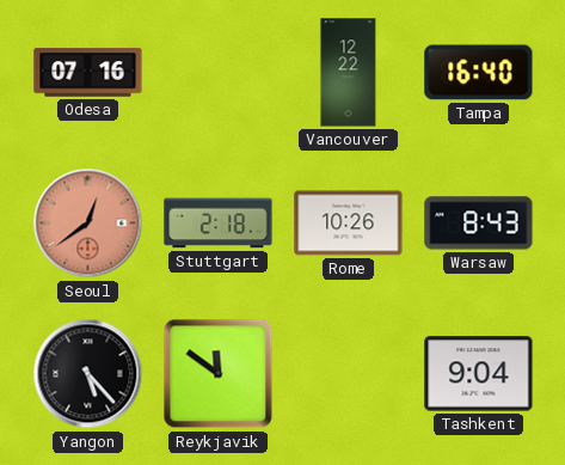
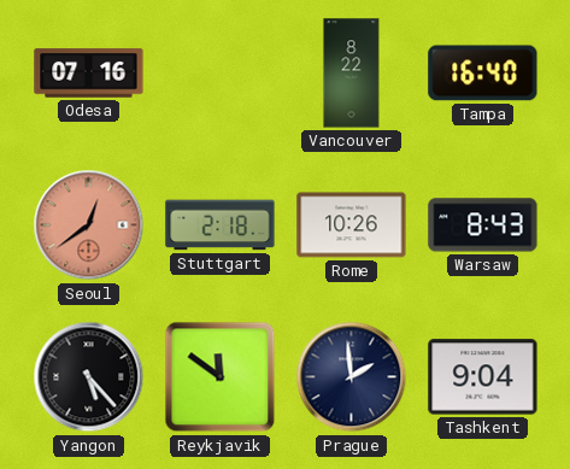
Vancouver: 12:22 -> 8:22
Prague: none -> 1:59
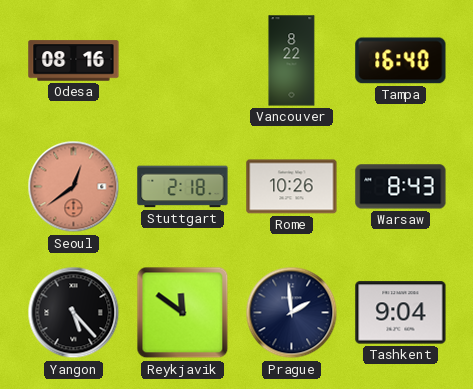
Odesa: 07:16 -> 08:16
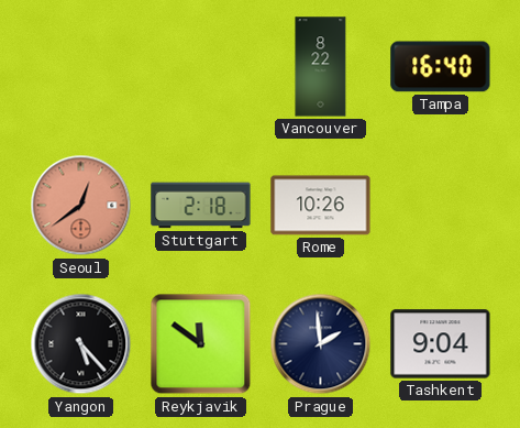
Odesa: 08:16 -> none
Warsaw: 8:43 -> none
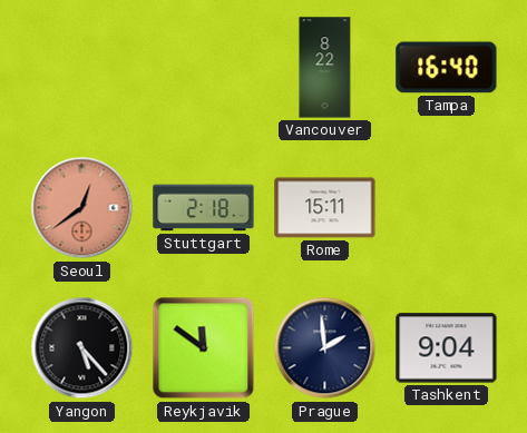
Rome: 10:26 -> 15:11
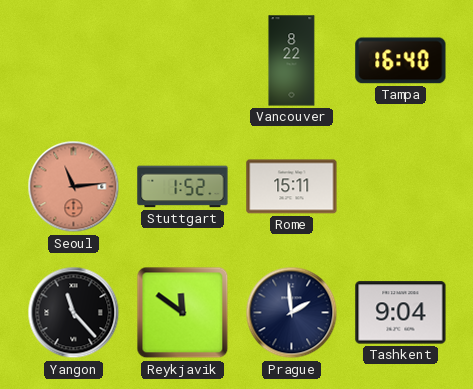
Seoul: 12:39 -> 11:14
Stuttgart: 2:18 -> 1:52
Yangon: 5:23 -> 11:23
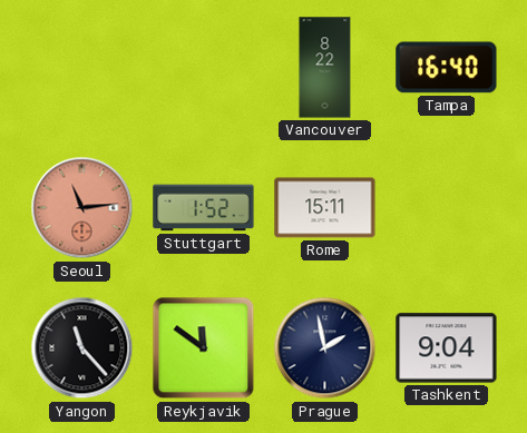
Prague: 1:59 -> 1:58
